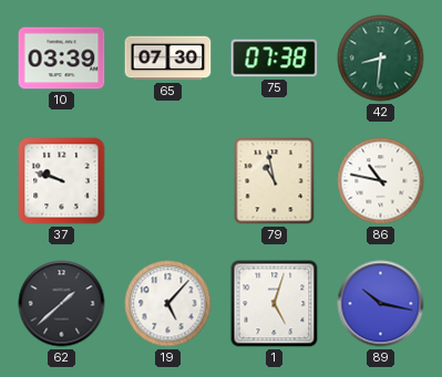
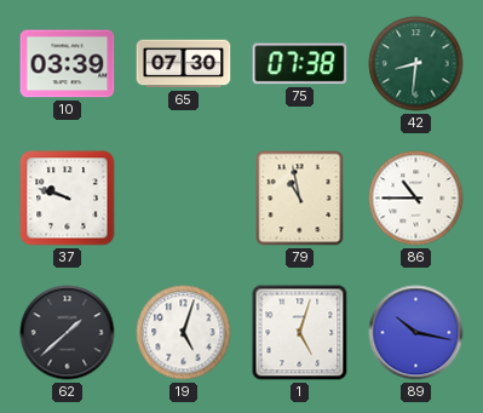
86: 10:47 -> 10:45
19: 5:07 -> 5:03
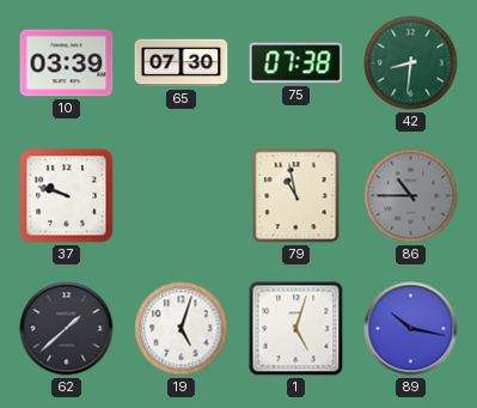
86 dial: white -> grey
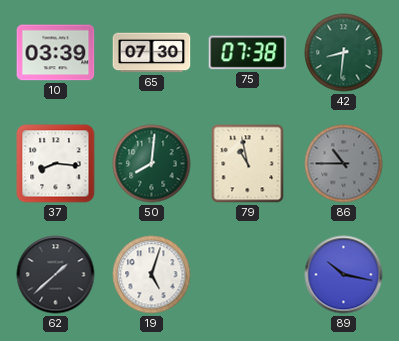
37: 9:48 -> 8:16
50: none -> 8:01
1: 5:03 -> none
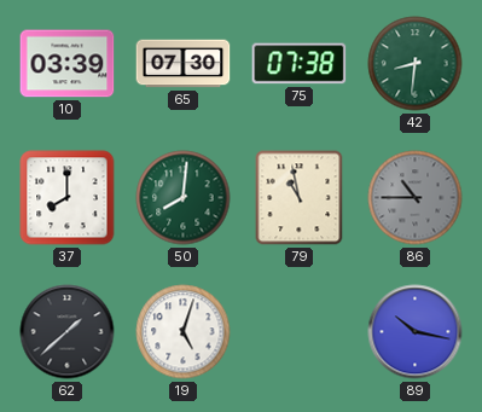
37: 8:16 -> 8:00
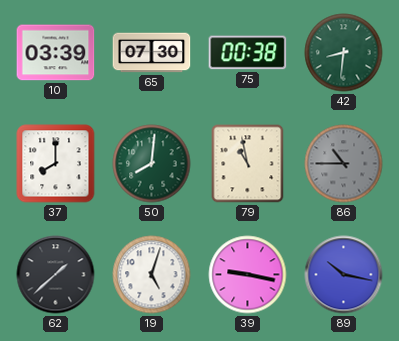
75: 07:38 -> 00:38
39: none -> 9:17
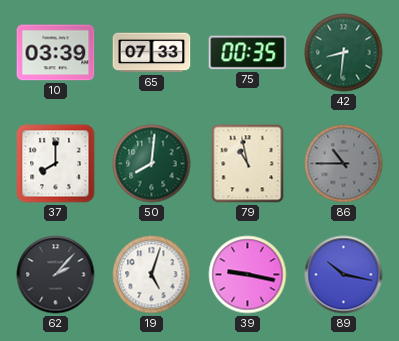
65: 07:30 -> 07:33
75: 00:38 -> 00:35
62: 1:38 -> 2:07
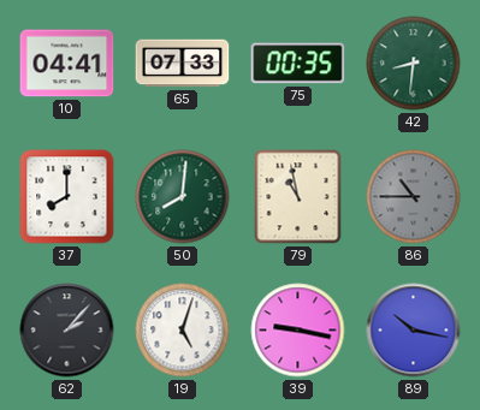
10: 03:39 -> 04:41
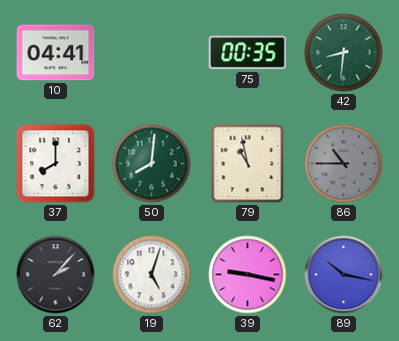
65: 07:33 -> none
